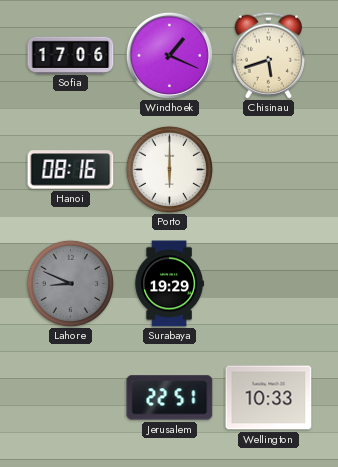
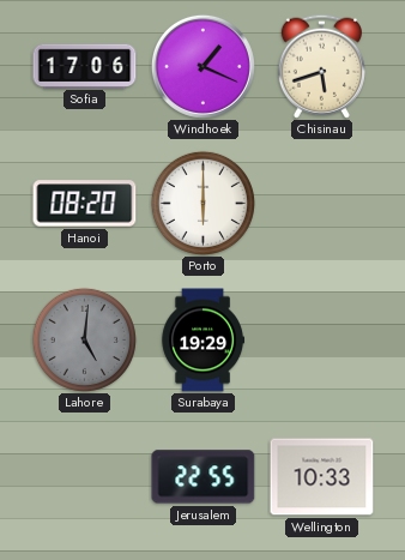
Hanoi: 08:16 -> 08:20
Lahore: 8:49 -> 5:01
Jerusalem: 22:51 -> 22:55
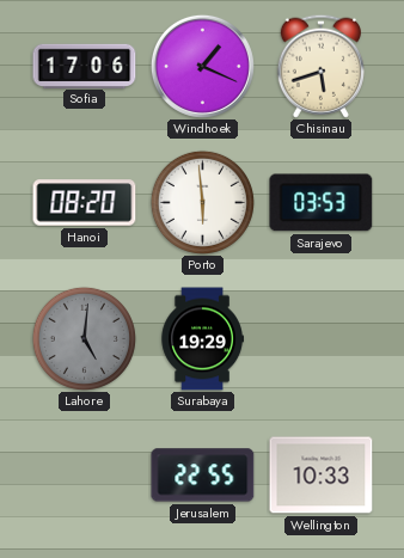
Porto: 6:00 -> 5:59
Sarajevo: none -> 03:53
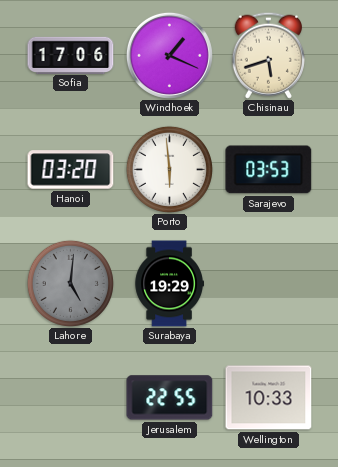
Hanoi: 08:20 -> 03:20
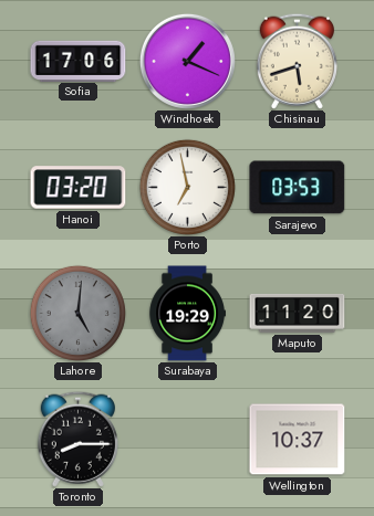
Porto: 5:59 -> 6:58
Maputo: none -> 11:20
Toronto: none -> 8:15
Jerusalem: 22:55 -> none
Wellington: 10:33 -> 10:37
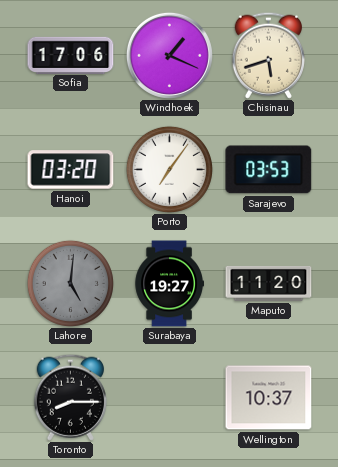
Porto: 6:58 -> 7:06
Surabaya: 19:29 -> 19:27
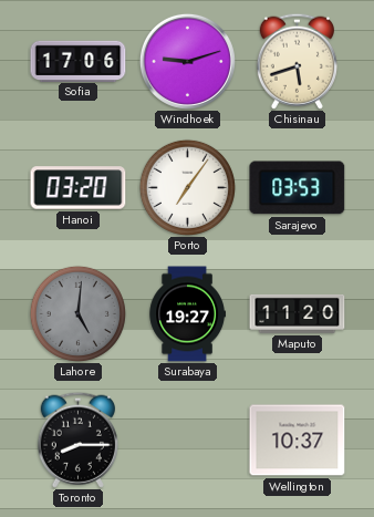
Windhoek: 1:19 -> 9:12
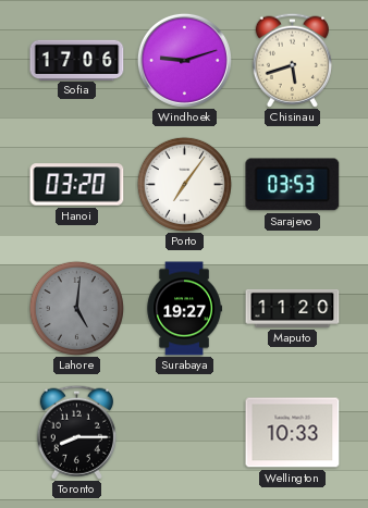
Wellington: 10:37 -> 10:33
